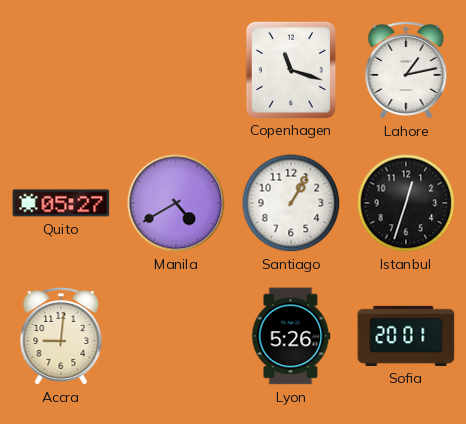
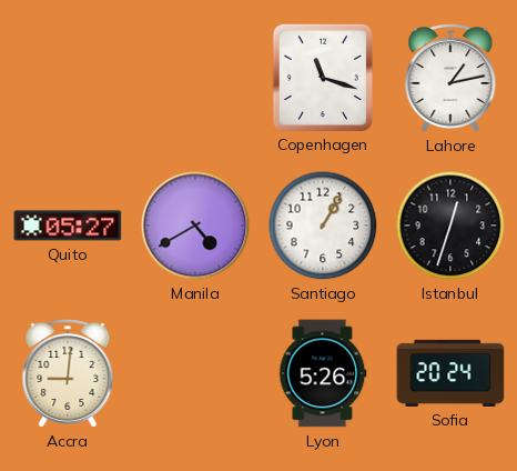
Sofia: 20:01 -> 20:24
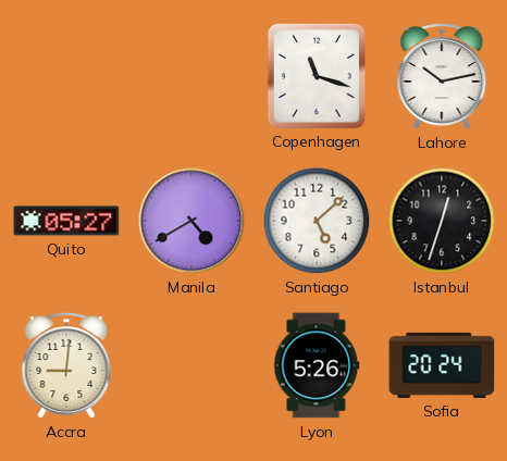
Lahore: 1:13 -> 10:13
Santiago: 1:05 -> 5:08
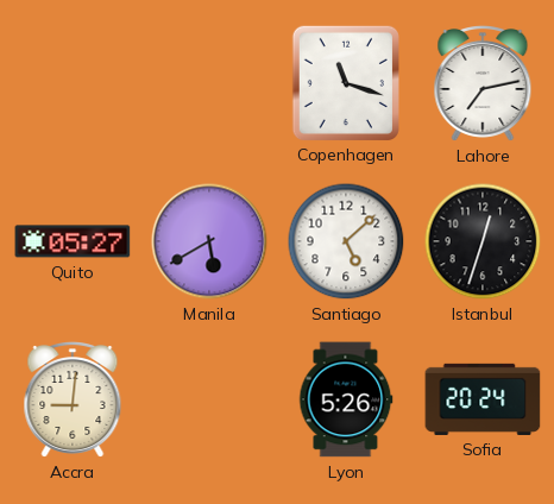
Lahore: 10:13 -> 7:13
Manila: 4:40 -> 5:40
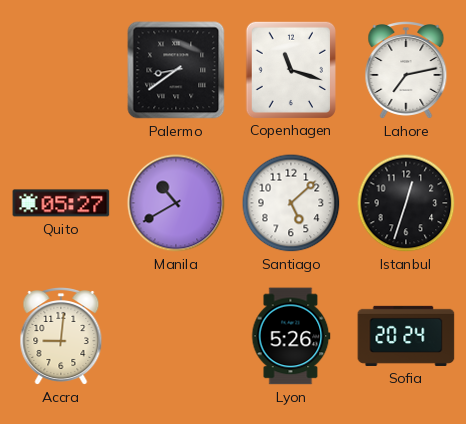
Palermo: none -> 8:39
Manila: 5:40 -> 10:40
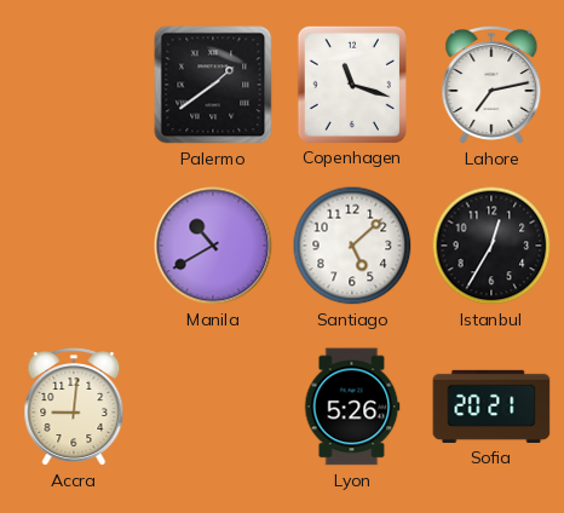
Palermo: 8:39 -> 1:39
Quito: 05:27 -> none
Istanbul: 12:33 -> 12:35
Sofia: 20:24 -> 20:21
